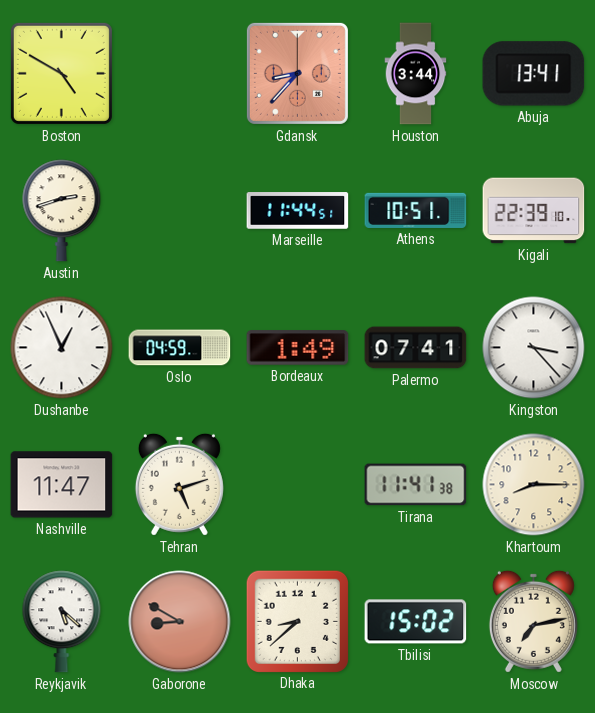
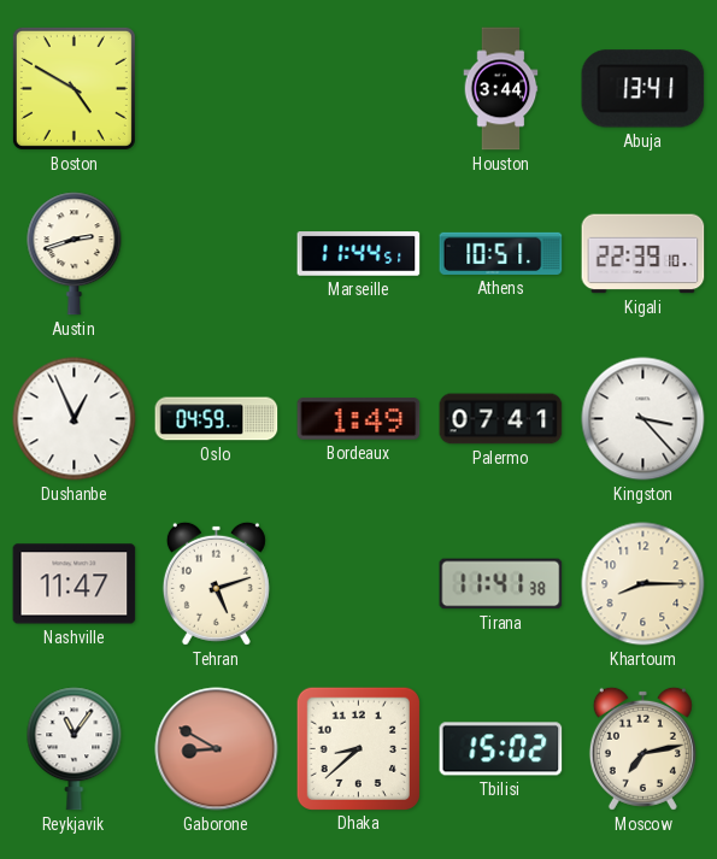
Gdansk: 8:37 -> none
Reykjavik: 5:22 -> 11:06
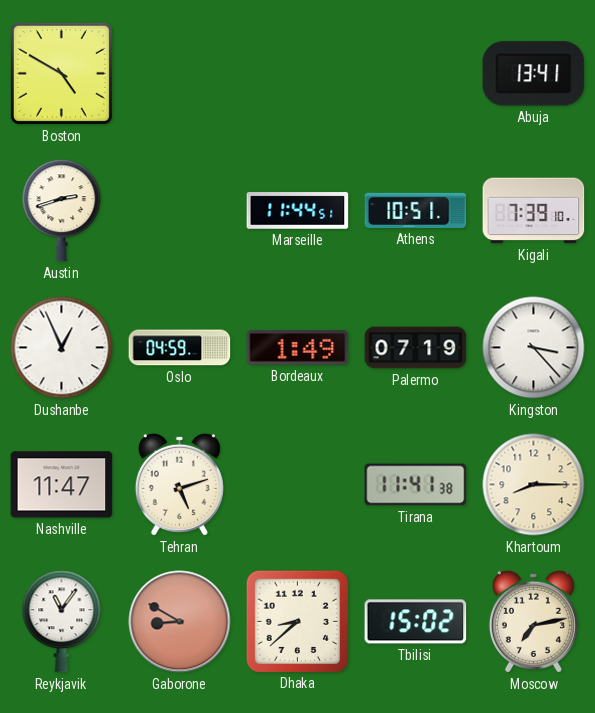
Houston: 3:44 -> none
Kigali: 22:39 -> 7:39
Palermo: 07:41 -> 07:19
